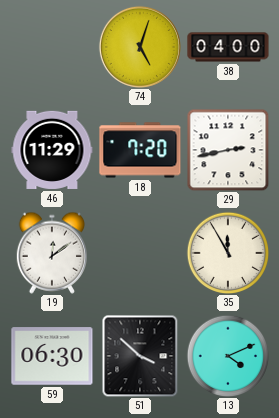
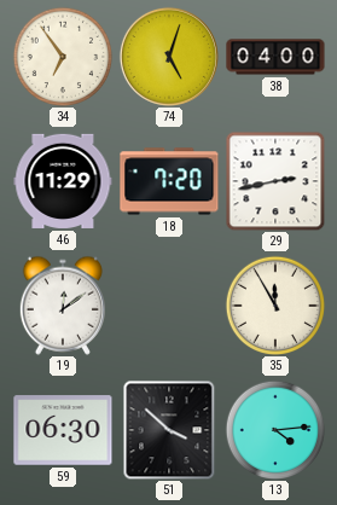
34: none -> 6:54
13: 4:11 -> 4:14
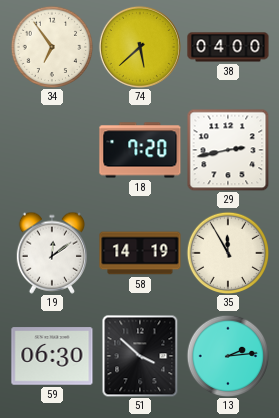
74: 5:03 -> 5:38
46: 11:29 -> none
58: none -> 14:19
13: 4:14 -> 2:14
